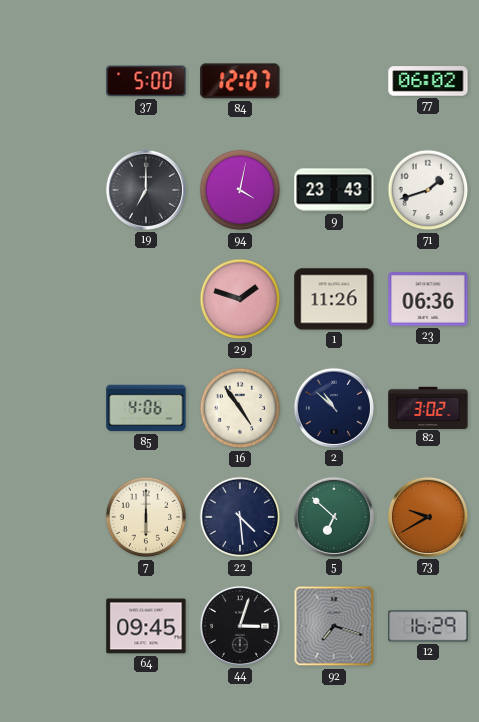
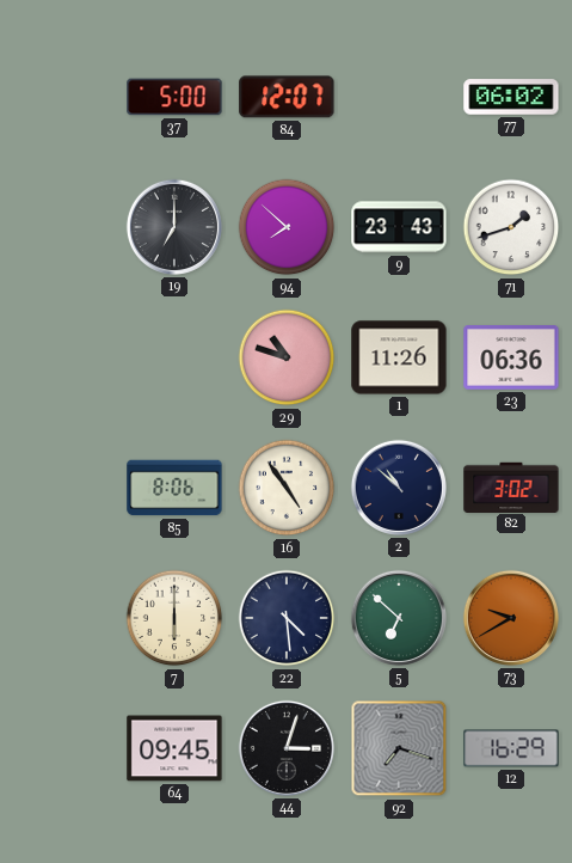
94: 4:02 -> 7:52
29: 1:48 -> 10:48
85: 4:06 -> 8:06
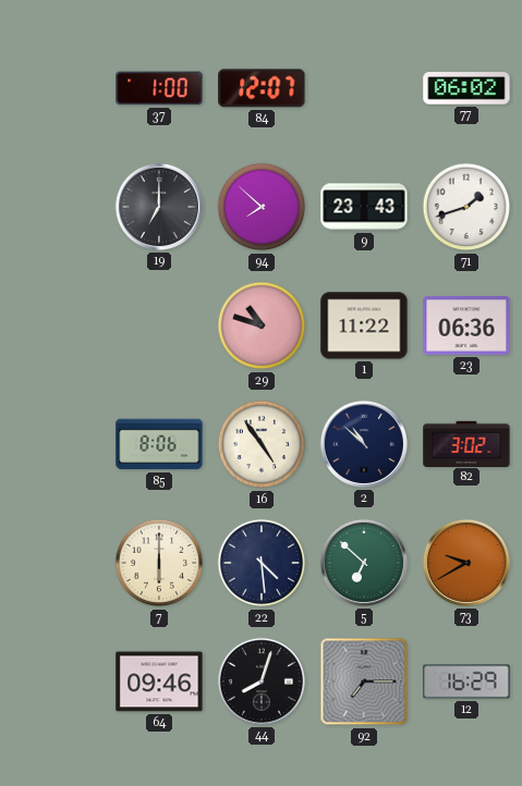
37: 5:00 -> 1:00
1: 11:26 -> 11:22
64: 09:45 -> 09:46
44: 3:03 -> 8:03
92: 7:18 -> 7:15
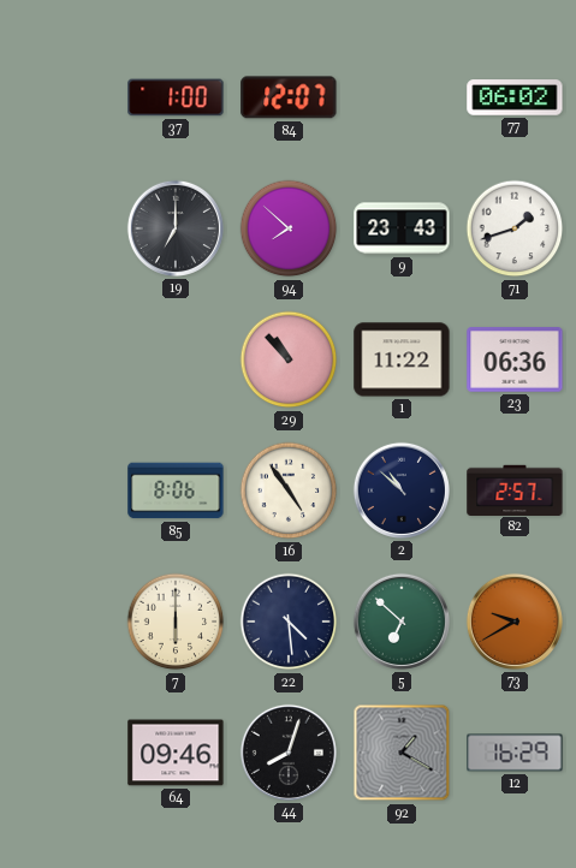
29: 10:48 -> 10:53
82: 3:02 -> 2:57
92: 7:15 -> 1:20
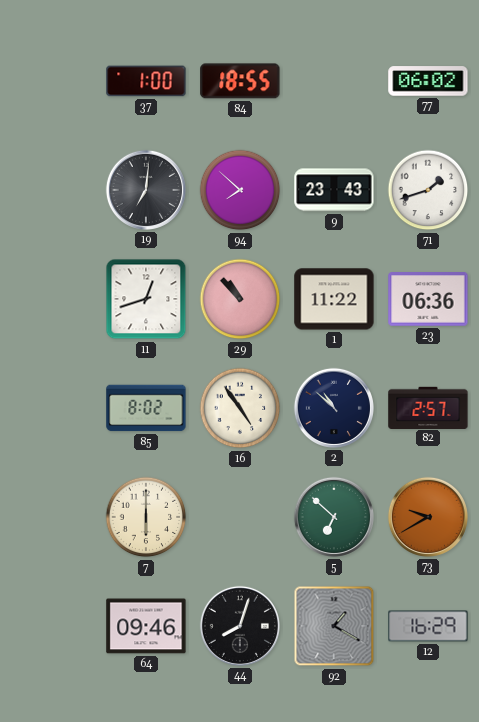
84: 12:07 -> 18:55
19: 7:00 -> 7:01
11: none -> 12:42
85: 8:06 -> 8:02
22: 4:29 -> none
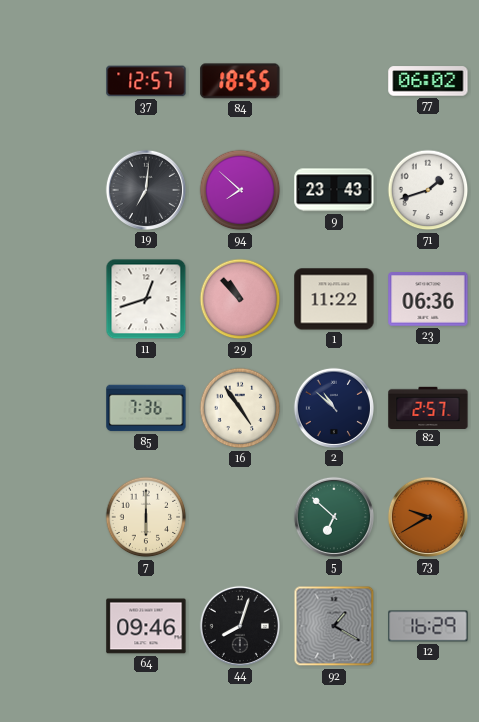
37: 1:00 -> 12:57
85: 8:02 -> 7:36
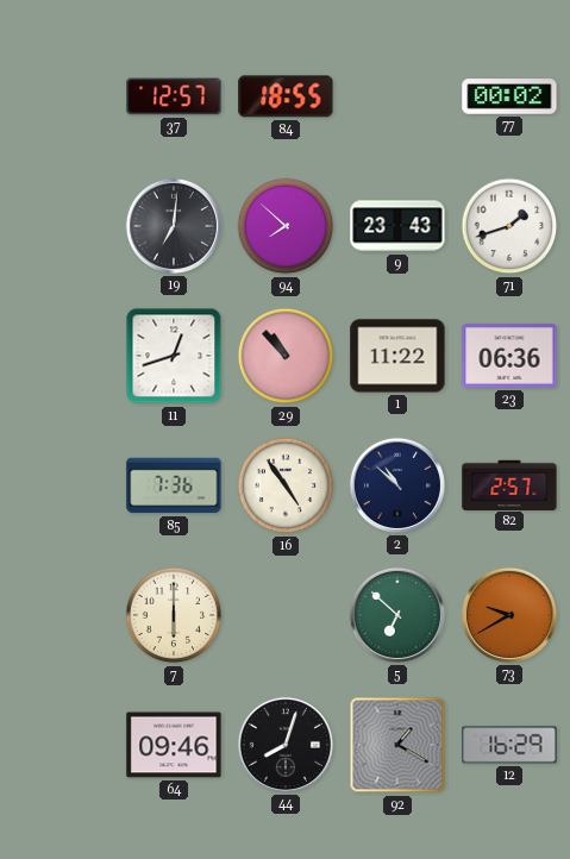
77: 06:02 -> 00:02
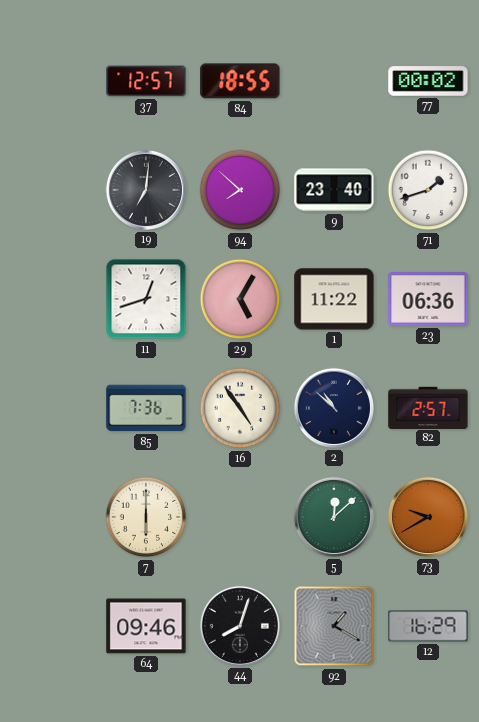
9: 23:43 -> 23:40
29: 10:53 -> 5:05
5: 6:52 -> 12:08
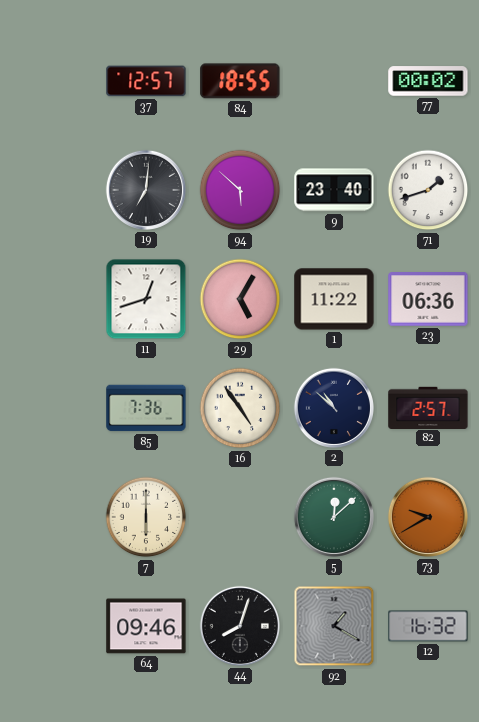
94: 7:52 -> 5:52
12: 16:29 -> 16:32
